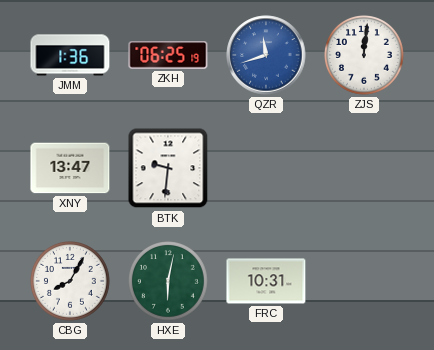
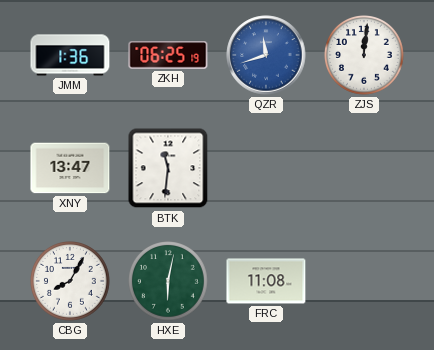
BTK: 9:31 -> 11:31
FRC: 10:31 -> 11:08
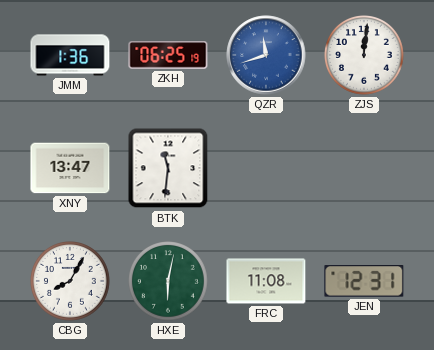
JEN: none -> 12:31
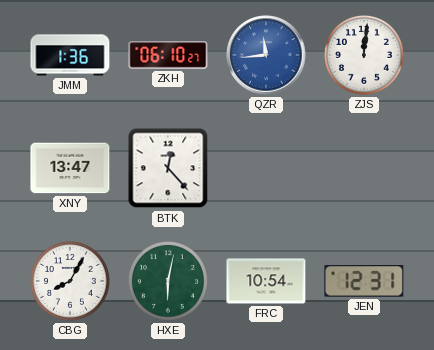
ZKH: 06:25 -> 06:10
QZR: 11:42 -> 11:44
BTK: 11:31 -> 12:23
FRC: 11:08 -> 10:54
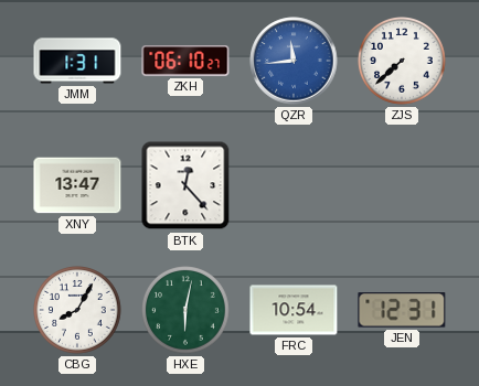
JMM: 1:36 -> 1:31
ZJS: 12:01 -> 7:38
